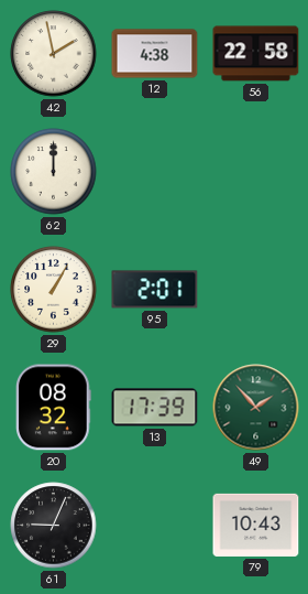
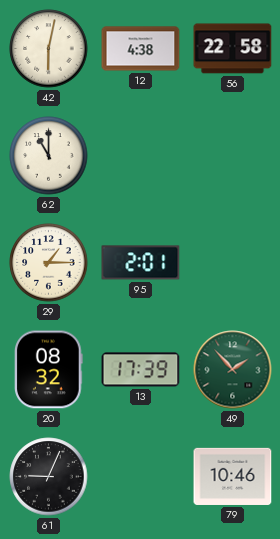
42: 1:58 -> 6:02
62: 12:00 -> 11:00
29: 1:05 -> 1:15
79: 10:43 -> 10:46
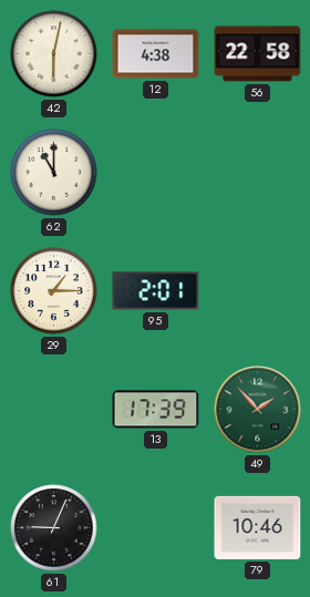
20: 08:32 -> none
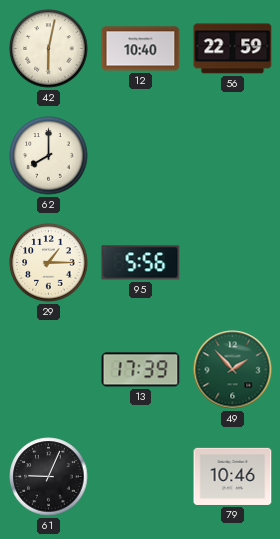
12: 4:38 -> 10:40
56: 22:58 -> 22:59
62: 11:00 -> 8:00
95: 2:01 -> 5:56
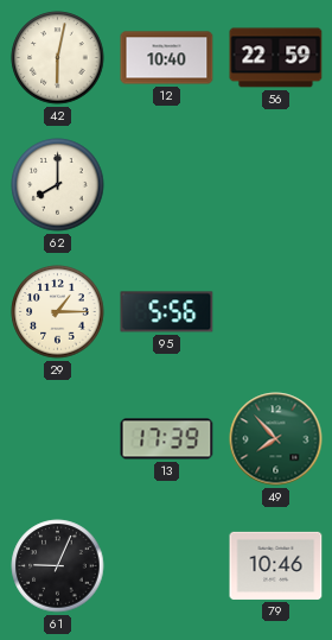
49: 1:53 -> 7:53
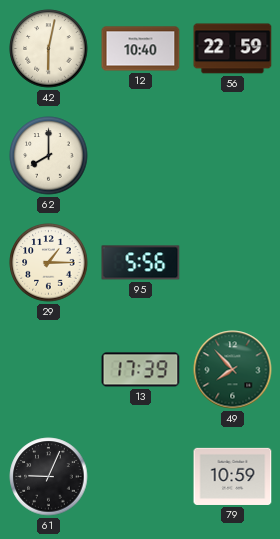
79: 10:46 -> 10:59
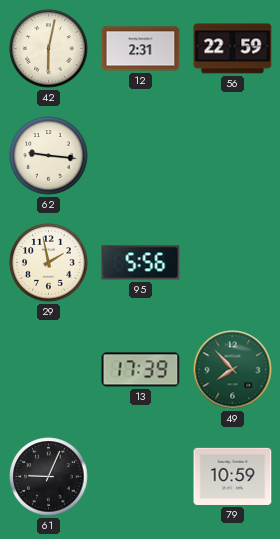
12: 10:40 -> 2:31
62: 8:00 -> 9:16
29: 1:15 -> 1:58
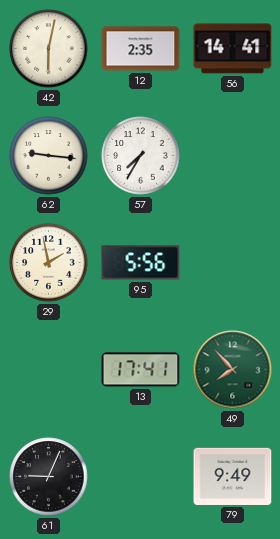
12: 2:31 -> 2:35
56: 22:59 -> 14:41
57: none -> 7:35
13: 17:39 -> 17:41
79: 10:59 -> 9:49
